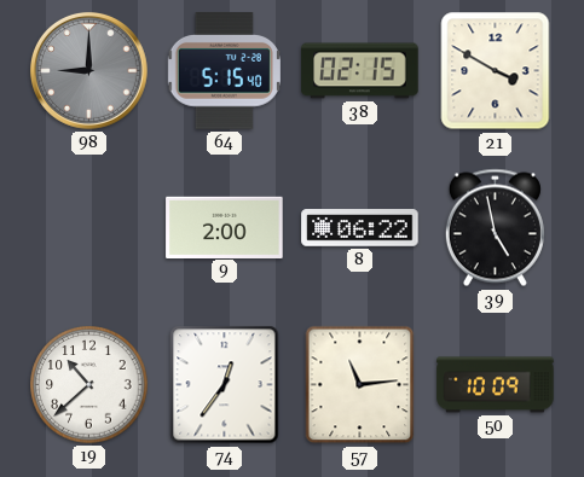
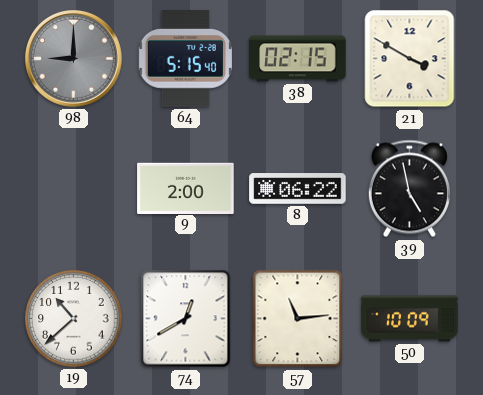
74: 12:36 -> 12:40
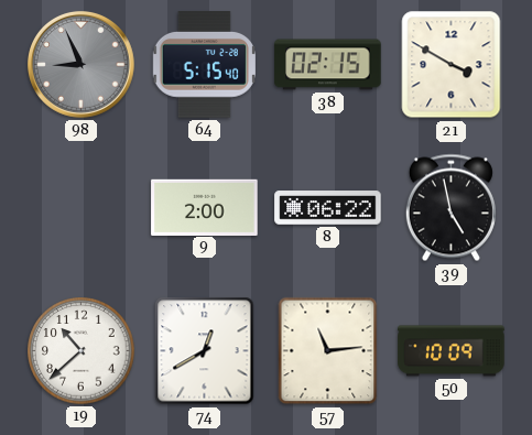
98: 9:00 -> 8:56
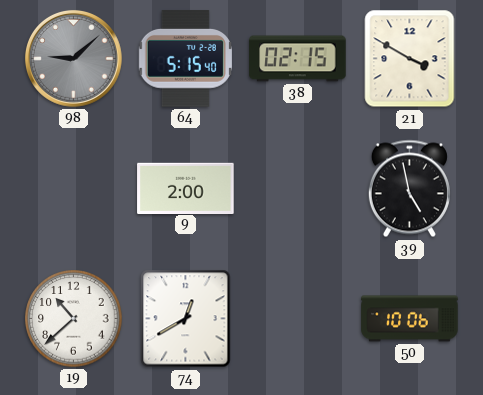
98: 8:56 -> 9:08
8: 06:22 -> none
57: 11:14 -> none
50: 10:09 -> 10:06
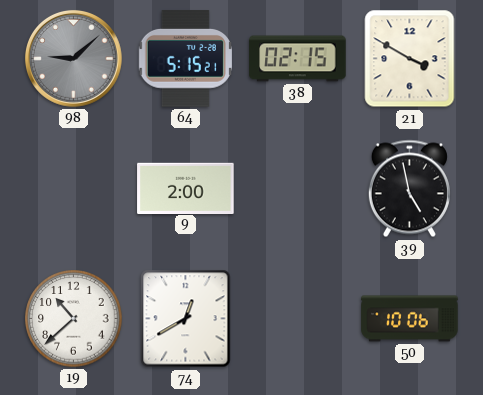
64: 5:15:40 -> 5:15:21
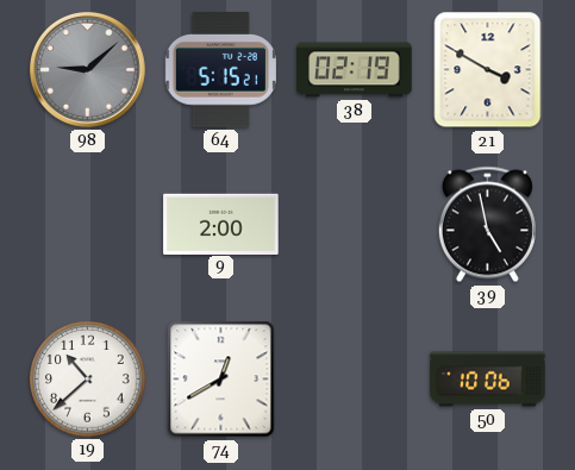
38: 02:15 -> 02:19
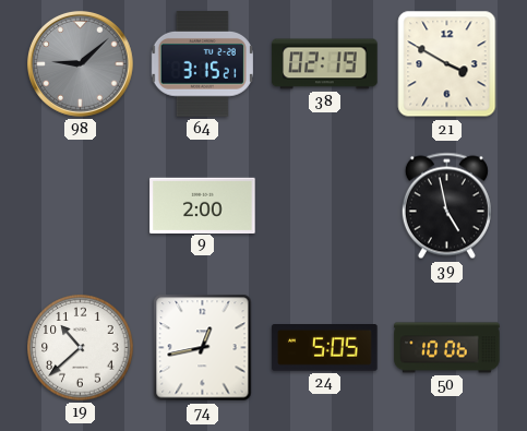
64: 5:15 -> 3:15
74: 12:40 -> 12:43
24: none -> 5:05
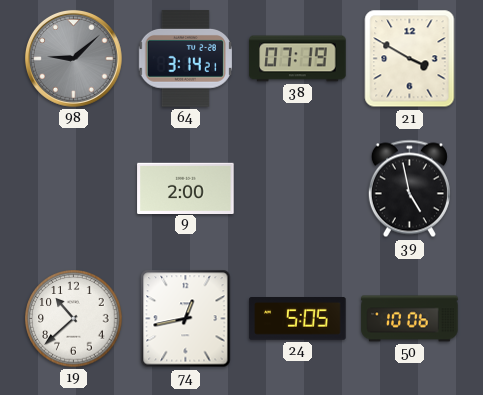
64: 3:15 -> 3:14
38: 02:19 -> 07:19
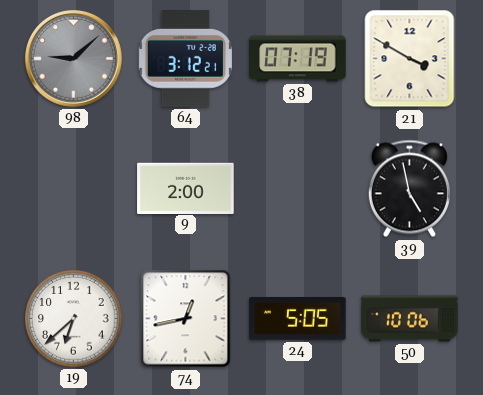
64: 3:14 -> 3:12
19: 10:38 -> 6:38
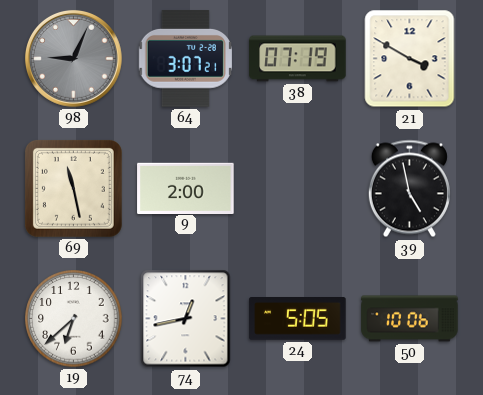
98: 9:08 -> 9:04
64: 3:12 -> 3:07
69: none -> 11:28
